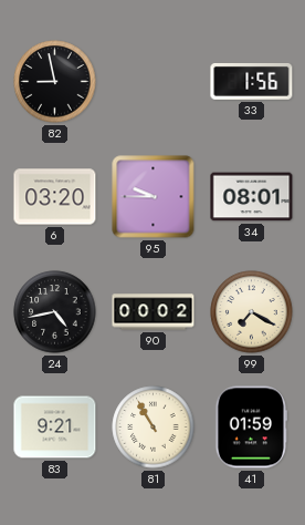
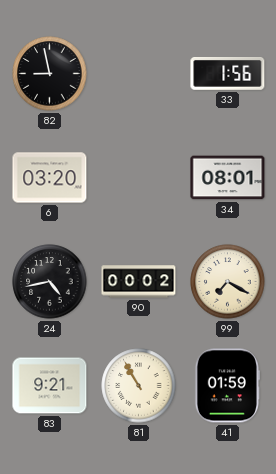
95: 9:45 -> none
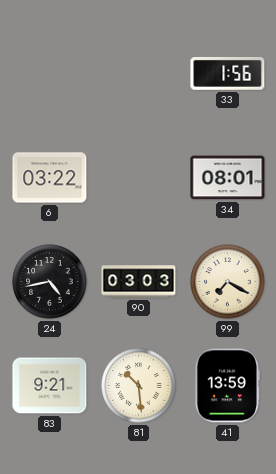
82: 8:58 -> none
6: 03:20 -> 03:22
90: 00:02 -> 03:03
81: 10:55 -> 10:29
41: 01:59 -> 13:59
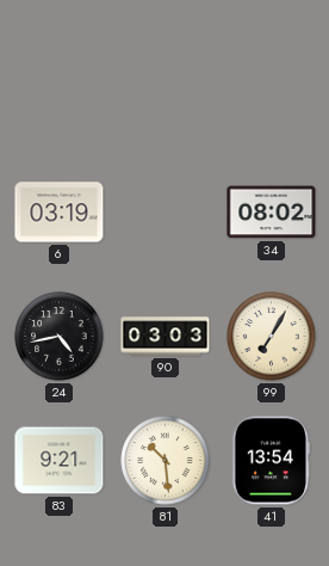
33: 1:56 -> none
6: 03:22 -> 03:19
34: 08:01 -> 08:02
99: 7:20 -> 7:05
41: 13:59 -> 13:54
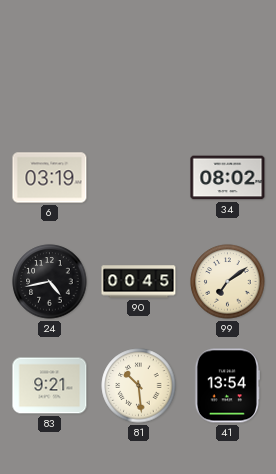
90: 03:03 -> 00:45
99: 7:05 -> 7:09
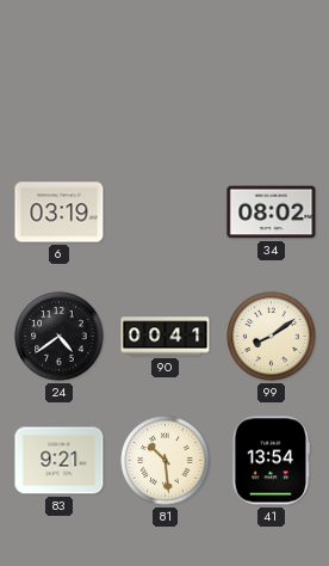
24: 4:43 -> 4:39
90: 00:45 -> 00:41
99: 7:09 -> 8:09
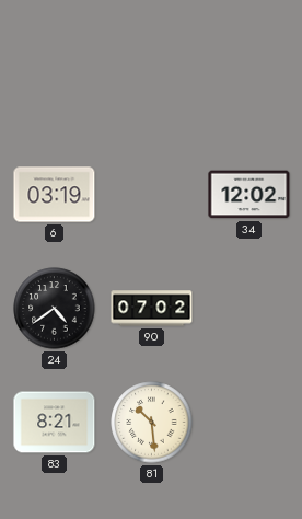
34: 08:02 -> 12:02
90: 00:41 -> 07:02
99: 8:09 -> none
83: 9:21 -> 8:21
41: 13:54 -> none
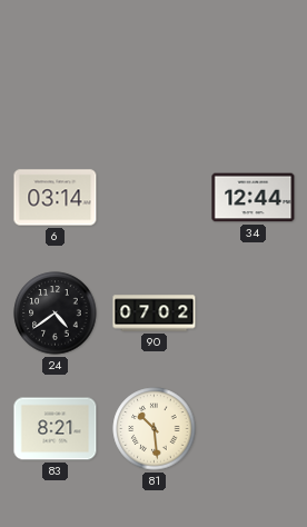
6: 03:19 -> 03:14
34: 12:02 -> 12:44
